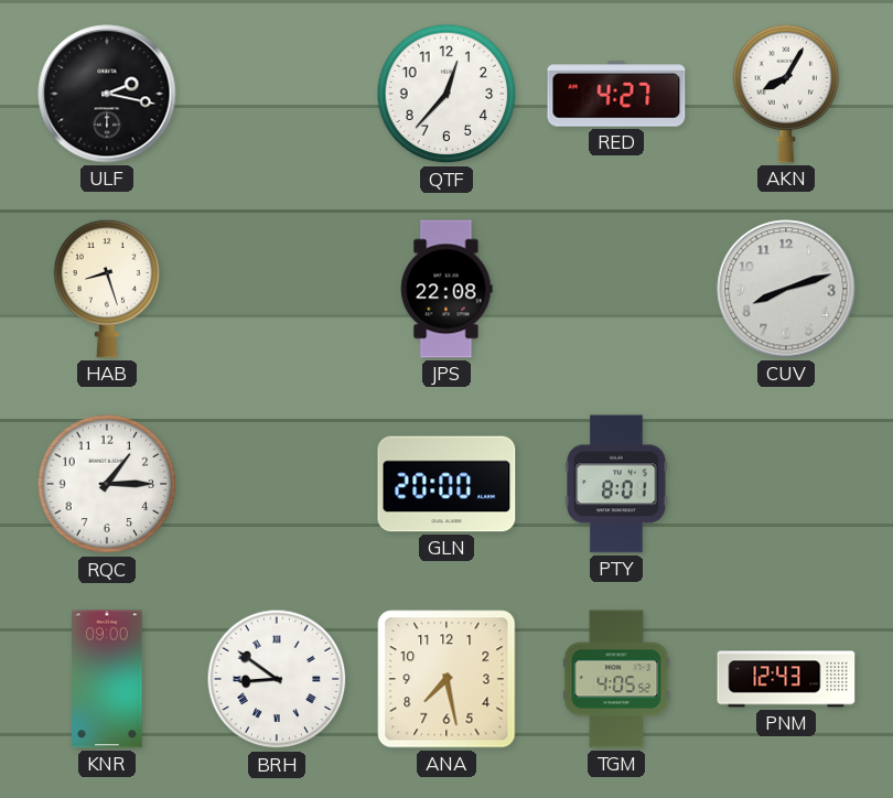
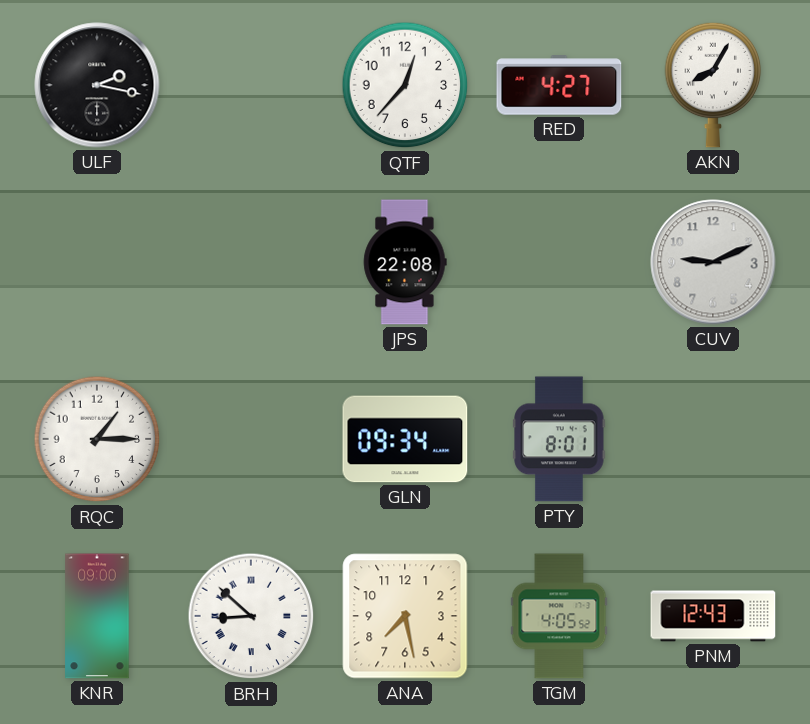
HAB: 8:27 -> none
CUV: 8:12 -> 9:11
GLN: 20:00 -> 09:34
BRH: 8:51 -> 8:52
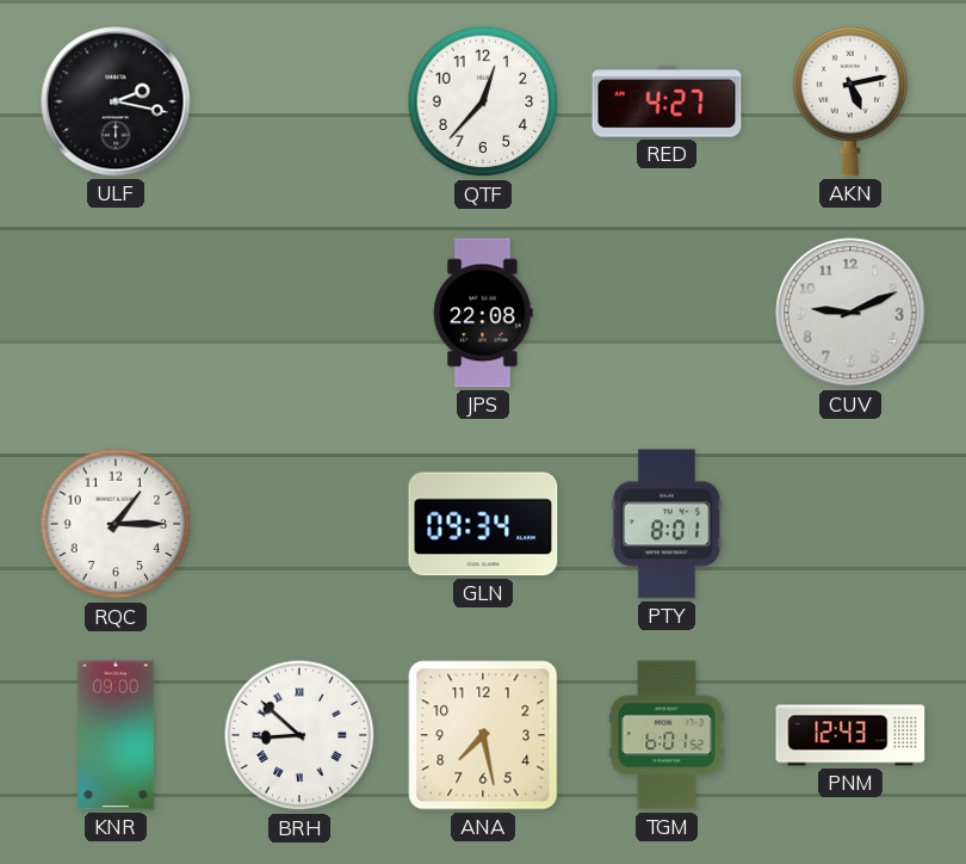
AKN: 8:05 -> 5:13
TGM: 4:05 -> 6:01
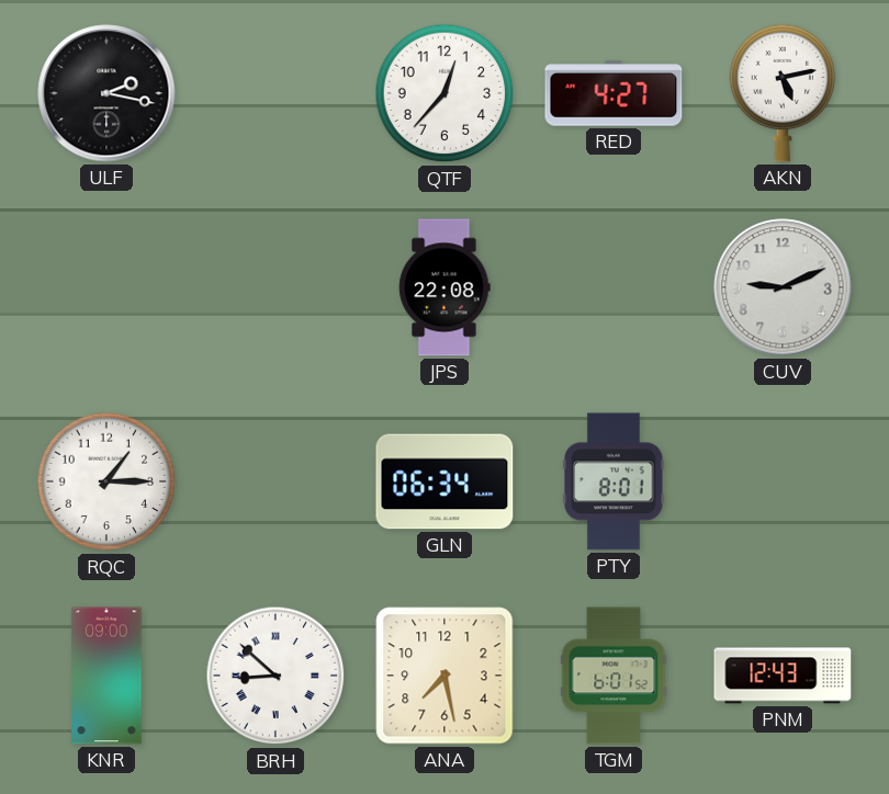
GLN: 09:34 -> 06:34
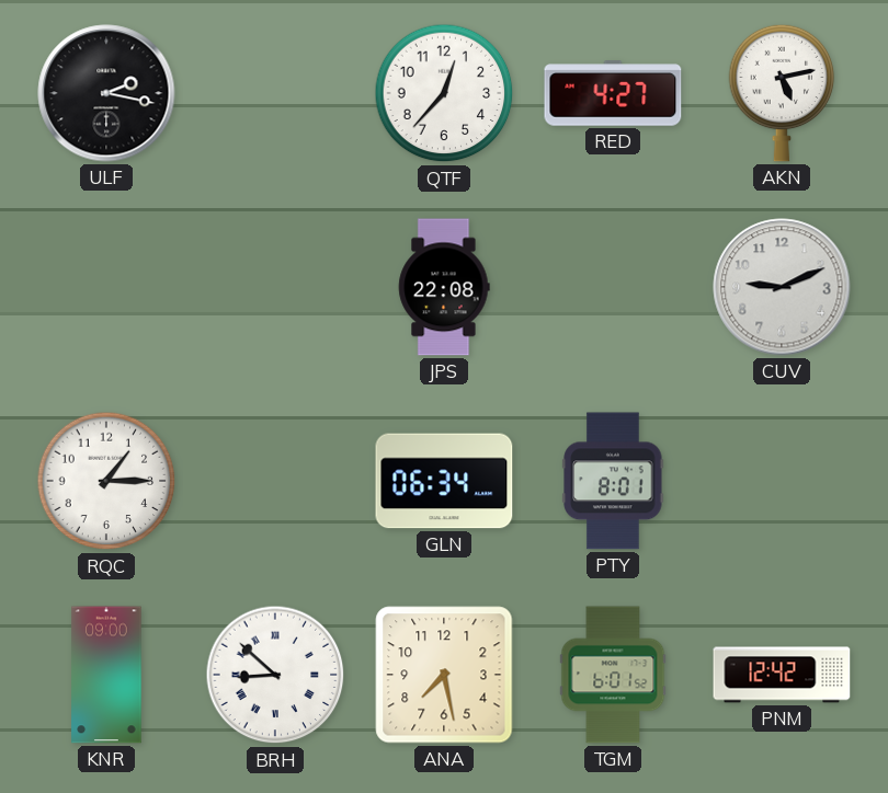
PNM: 12:43 -> 12:42
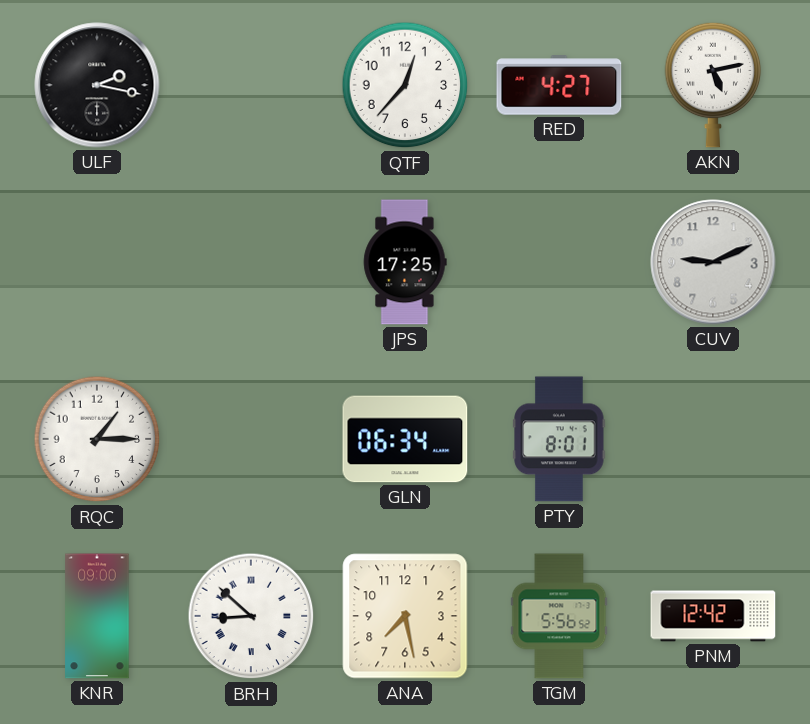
JPS: 22:08 -> 17:25
TGM: 6:01 -> 5:56
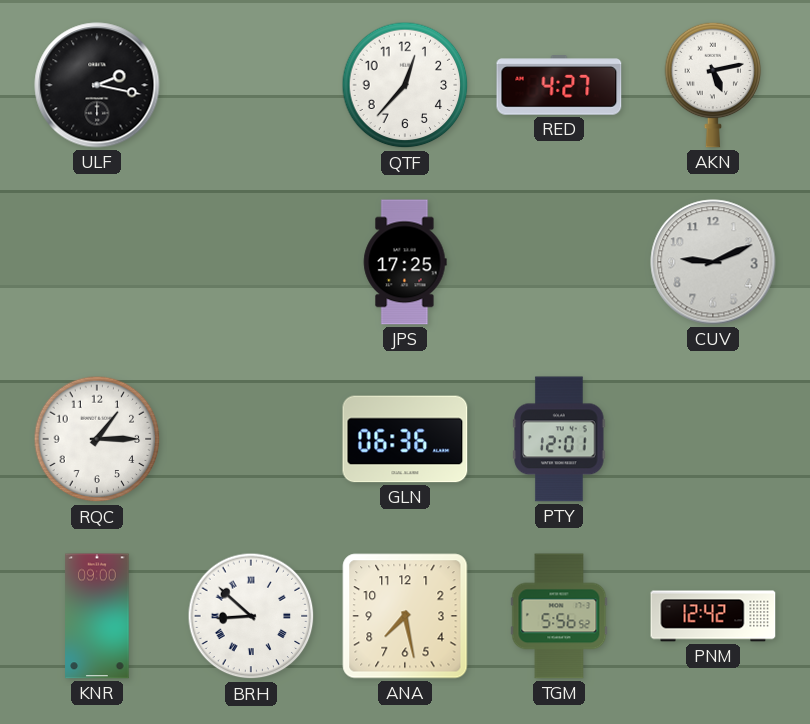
GLN: 06:34 -> 06:36
PTY: 8:01 -> 12:01
